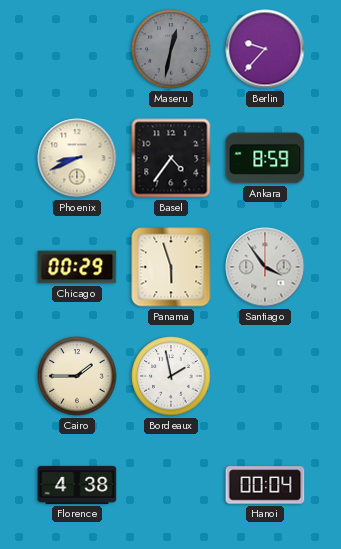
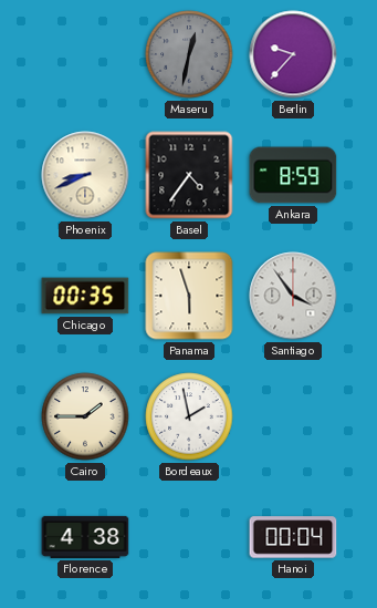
Chicago: 00:29 -> 00:35
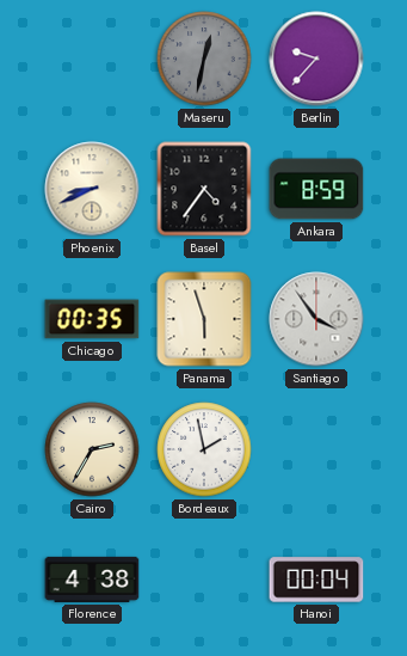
Cairo: 1:45 -> 2:35
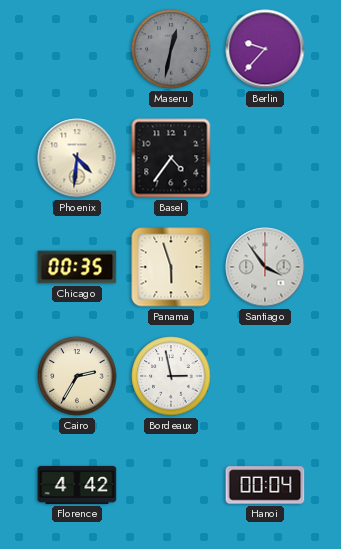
Phoenix: 8:41 -> 4:31
Ankara: 8:59 -> none
Bordeaux: 1:58 -> 2:58
Florence: 4:38 -> 4:42
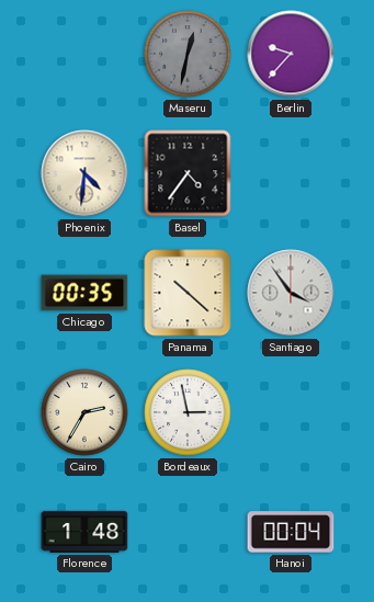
Panama: 5:57 -> 10:22
Florence: 4:42 -> 1:48
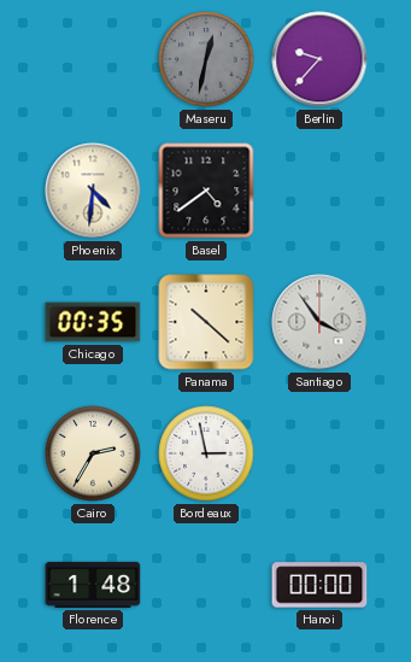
Basel: 4:36 -> 4:39
Hanoi: 00:04 -> 00:00
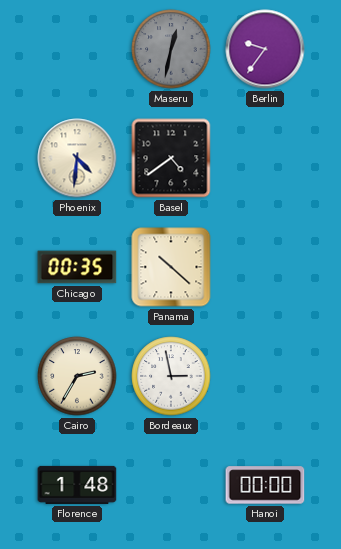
Berlin: 9:37 -> 9:36
Santiago: 3:54 -> none
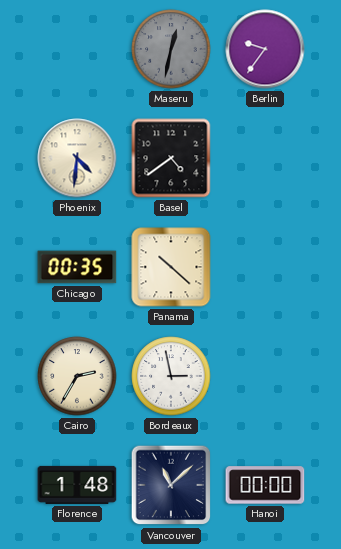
Vancouver: none -> 11:08
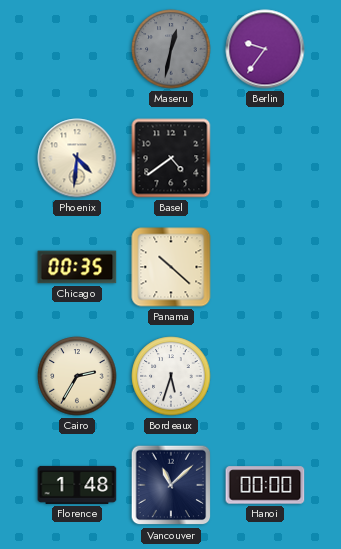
Bordeaux: 2:58 -> 5:33
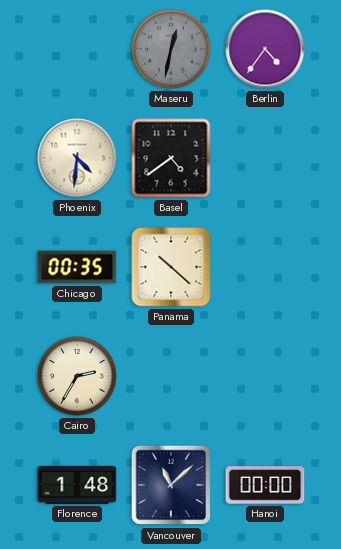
Berlin: 9:36 -> 4:36
Bordeaux: 5:33 -> none
